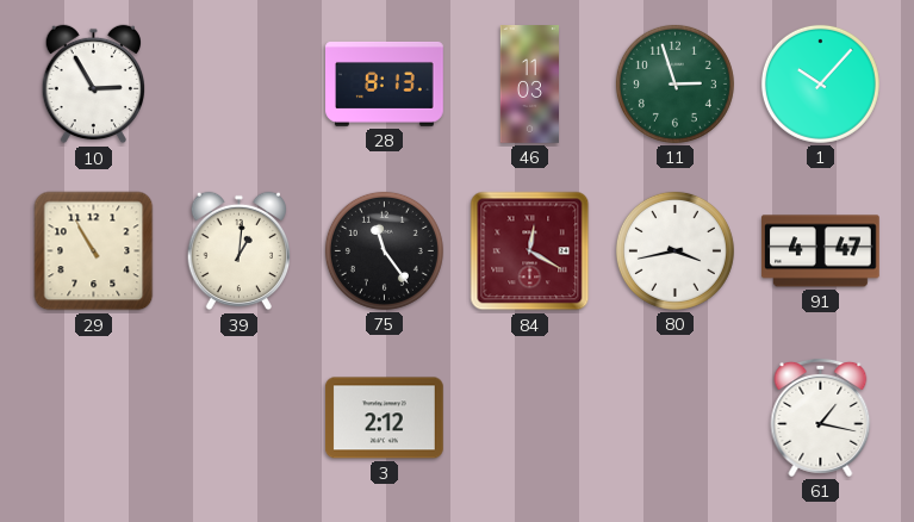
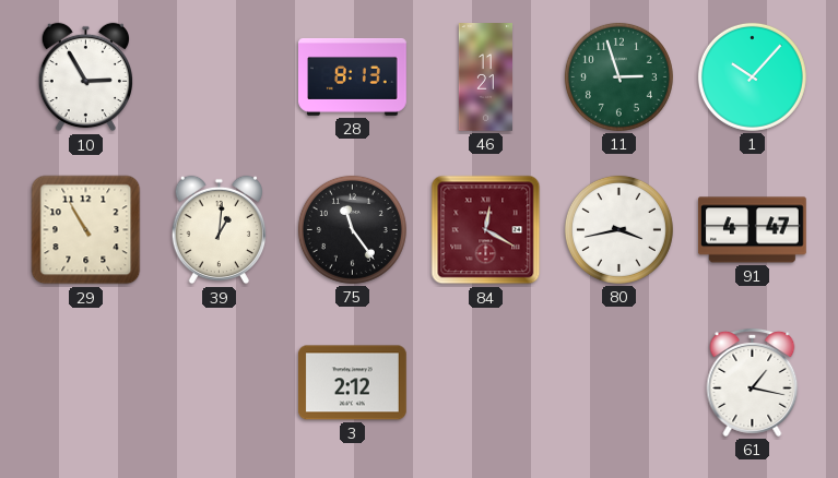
46: 11:03 -> 11:21
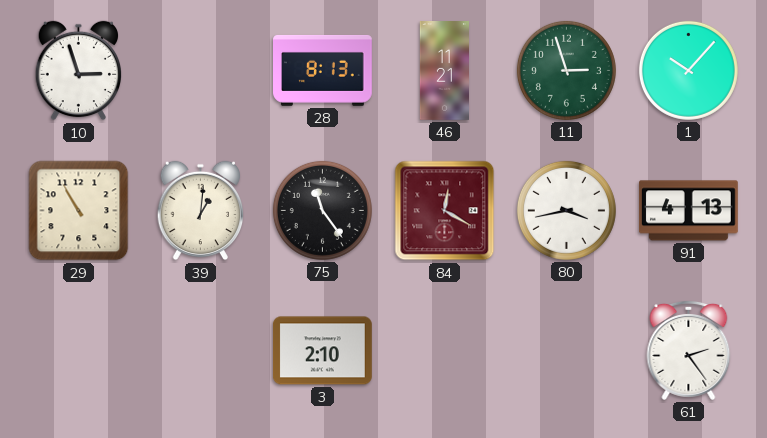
10: 2:55 -> 2:57
91: 4:47 -> 4:13
3: 2:12 -> 2:10
61: 1:17 -> 2:24
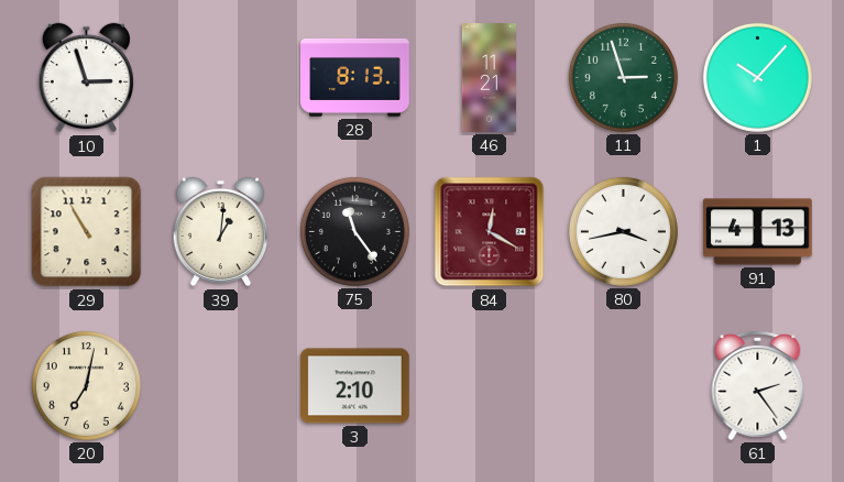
20: none -> 7:02
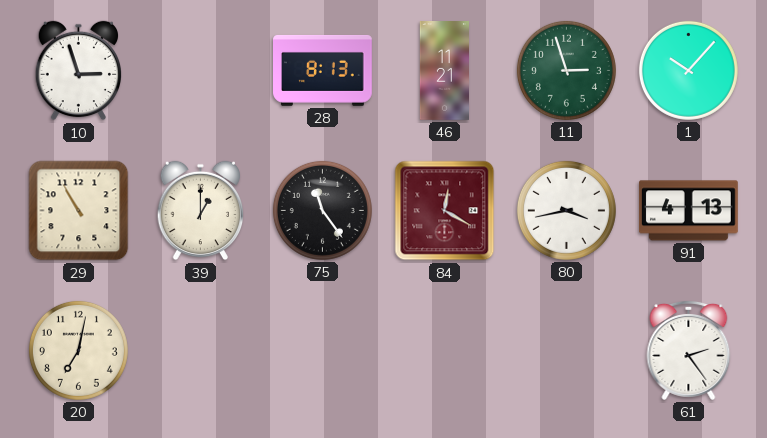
39: 1:01 -> 1:00
3: 2:10 -> none
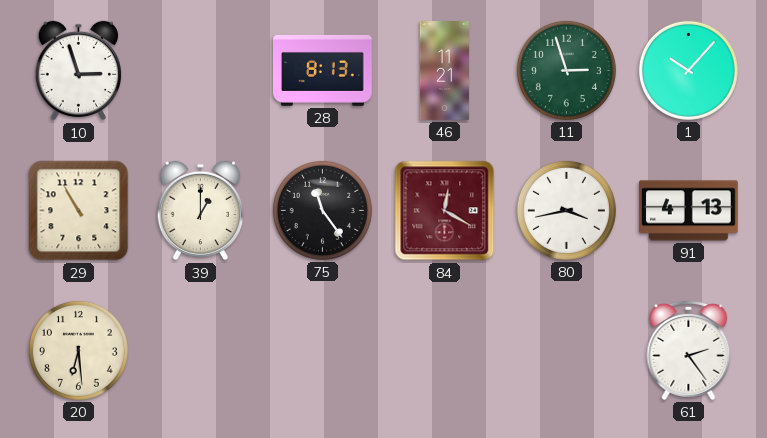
20: 7:02 -> 6:29
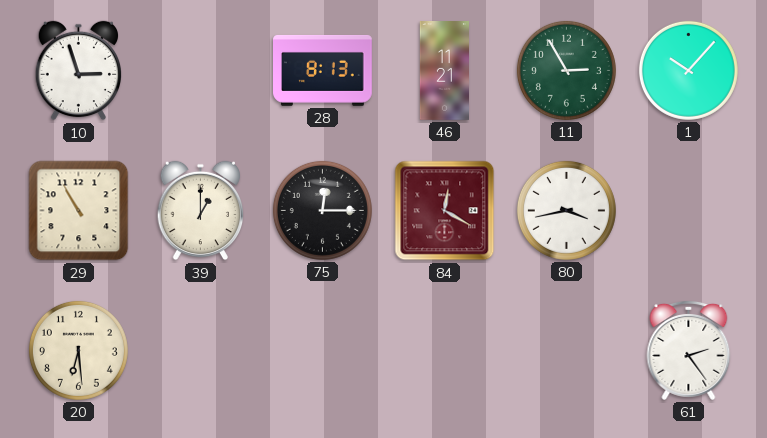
11: 2:57 -> 2:55
75: 11:24 -> 12:15
91: 4:13 -> none
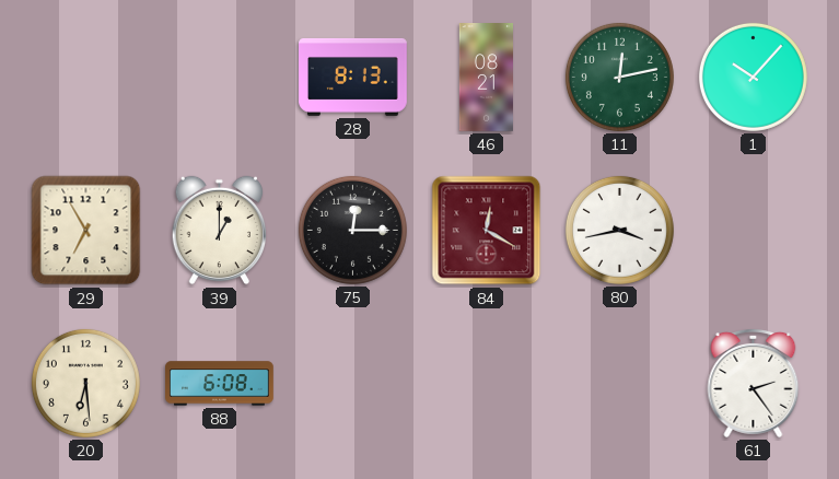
10: 2:57 -> none
46: 11:21 -> 08:21
11: 2:55 -> 12:13
29: 10:55 -> 6:55
88: none -> 6:08
